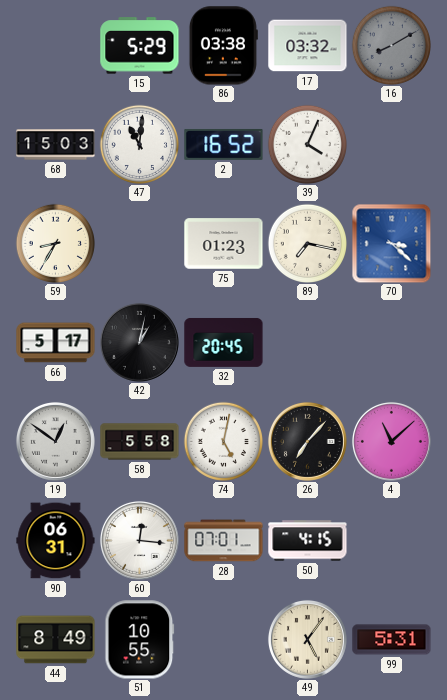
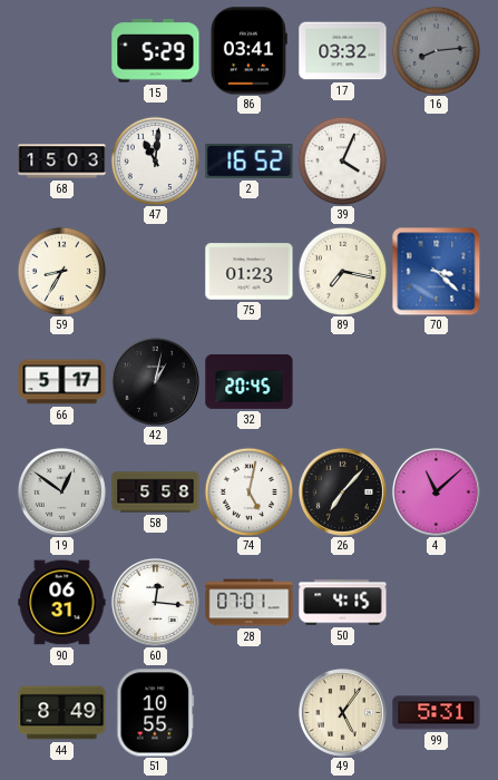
86: 03:38 -> 03:41
16: 8:10 -> 8:14
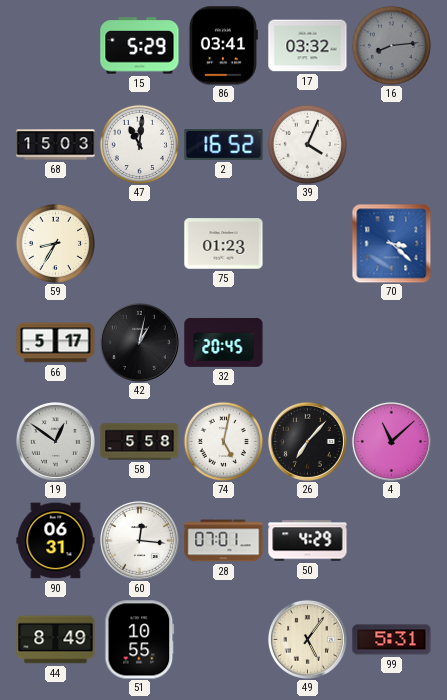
89: 7:17 -> none
50: 4:15 -> 4:29
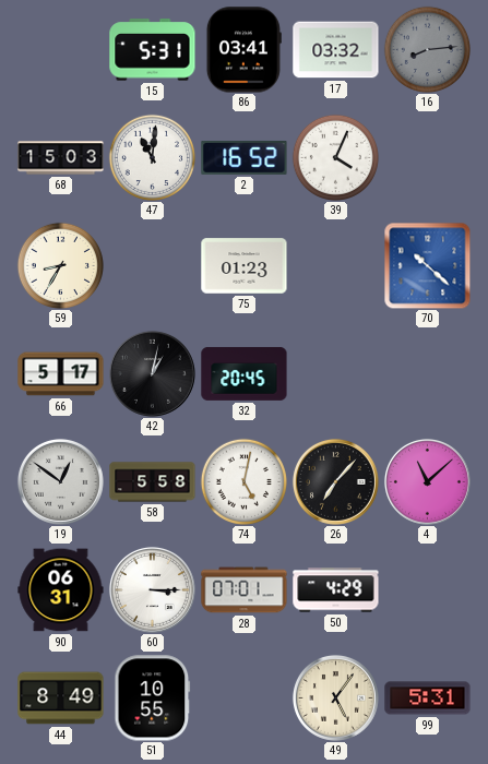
15: 5:29 -> 5:31
70: 3:22 -> 10:22
60: 12:16 -> 3:15
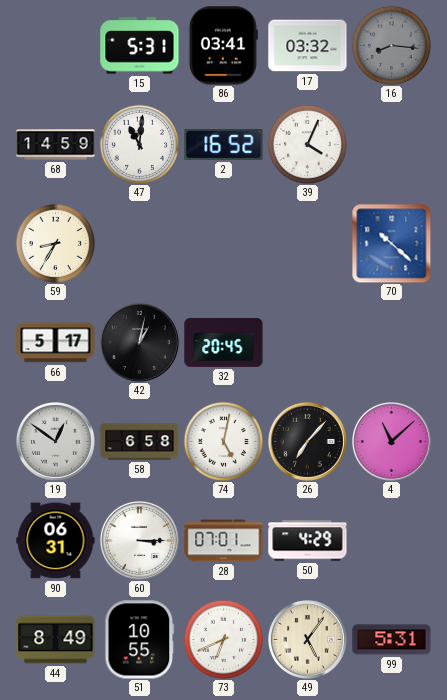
16: 8:14 -> 8:16
68: 15:03 -> 14:59
75: 01:23 -> none
58: 5:58 -> 6:58
73: none -> 6:41
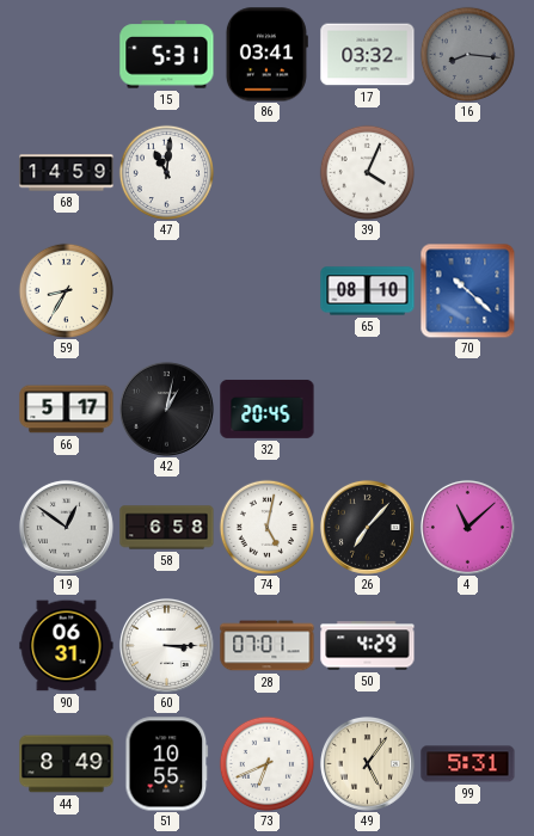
2: 16:52 -> none
65: none -> 08:10
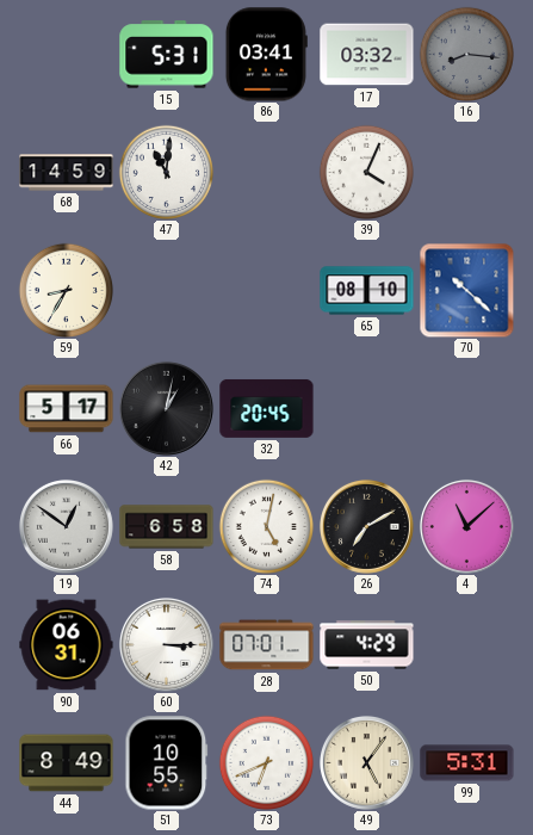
26: 7:07 -> 7:10
